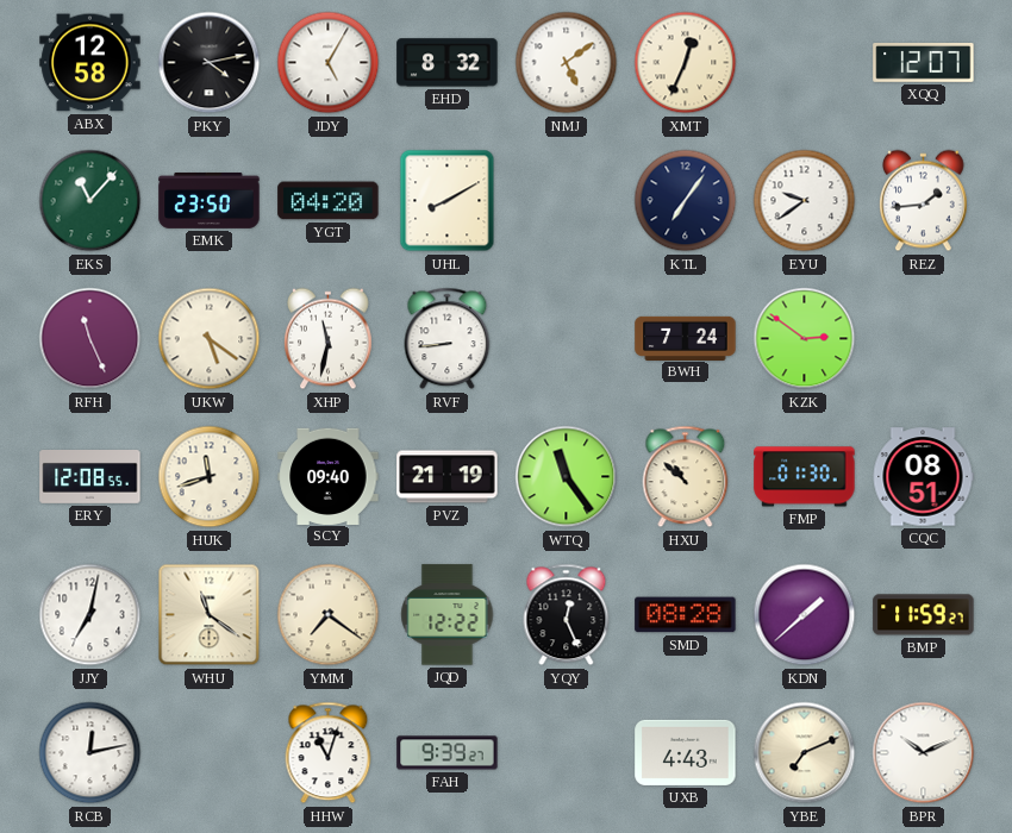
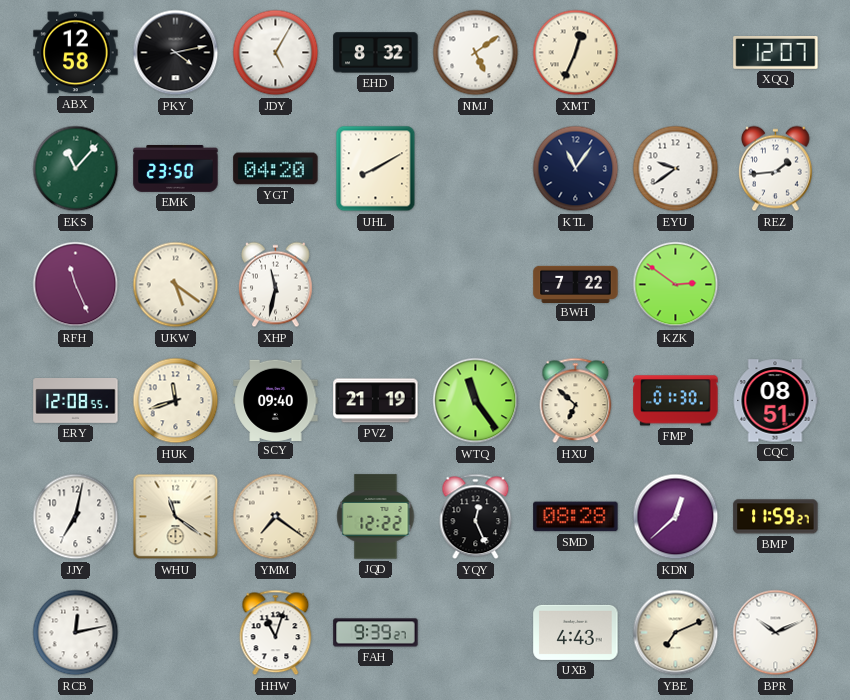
KTL: 7:06 -> 11:06
RVF: 8:44 -> none
BWH: 7:24 -> 7:22
HXU: 10:52 -> 6:52
KDN: 1:38 -> 12:38
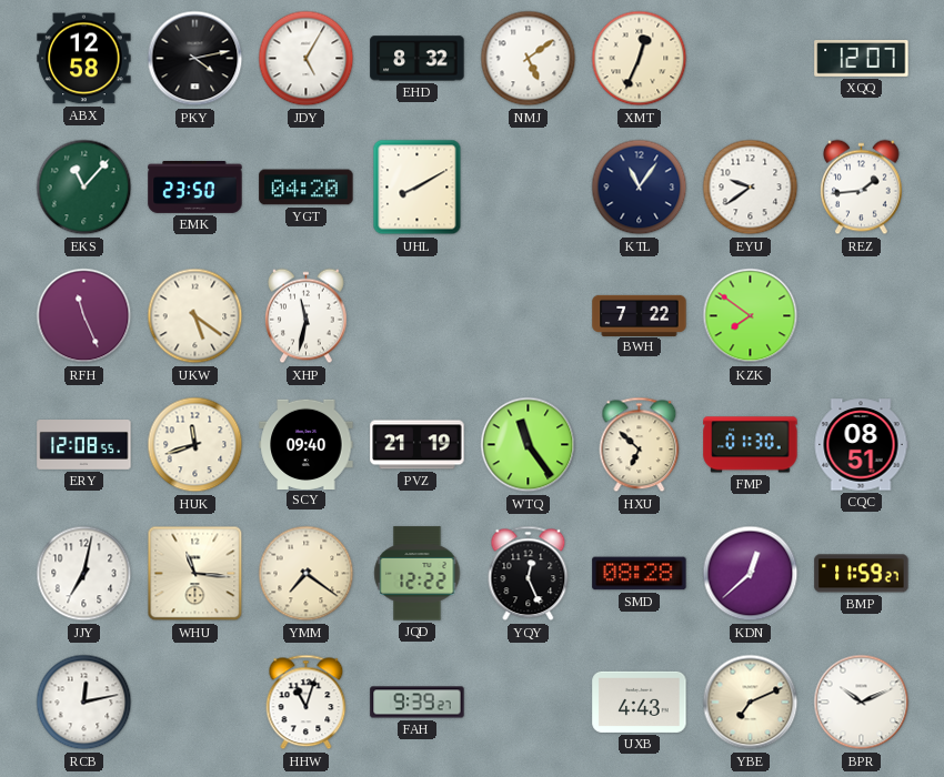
KZK: 2:51 -> 7:51
WHU: 11:21 -> 11:16
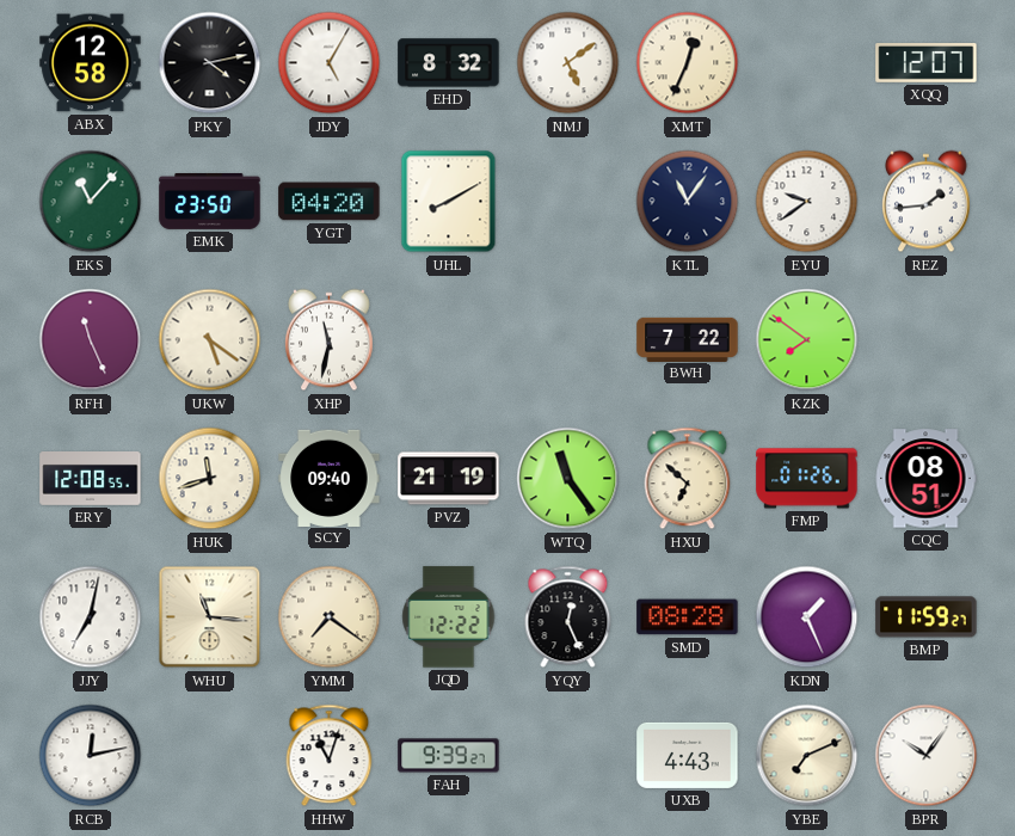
FMP: 01:30 -> 01:26
KDN: 12:38 -> 1:26
BPR: 10:11 -> 10:06
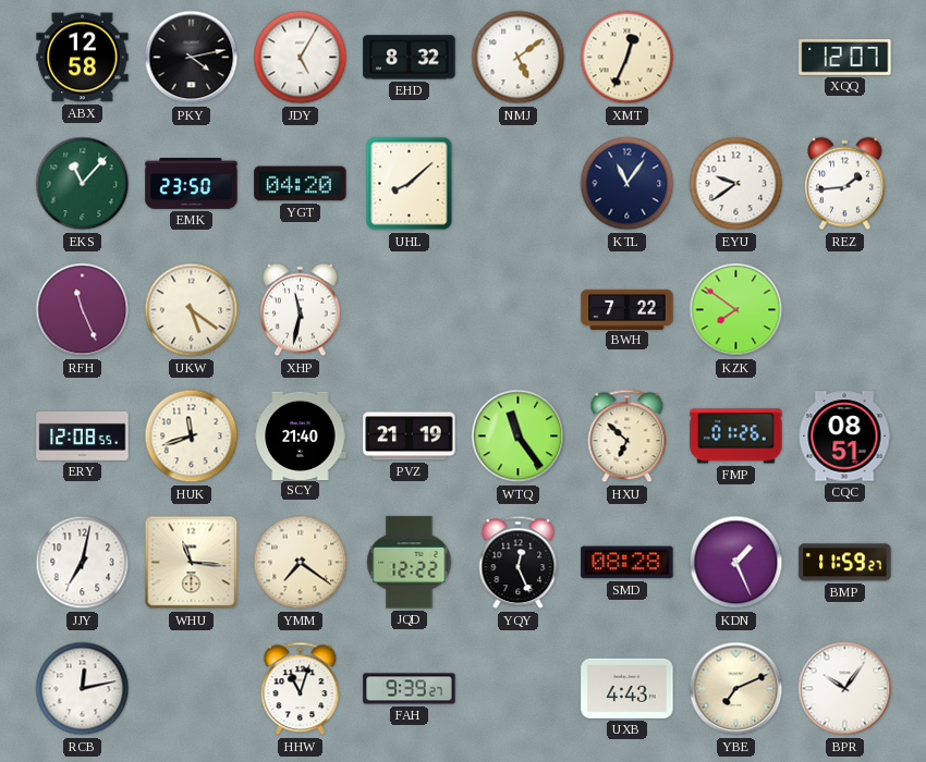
UHL: 8:10 -> 8:08
SCY: 09:40 -> 21:40
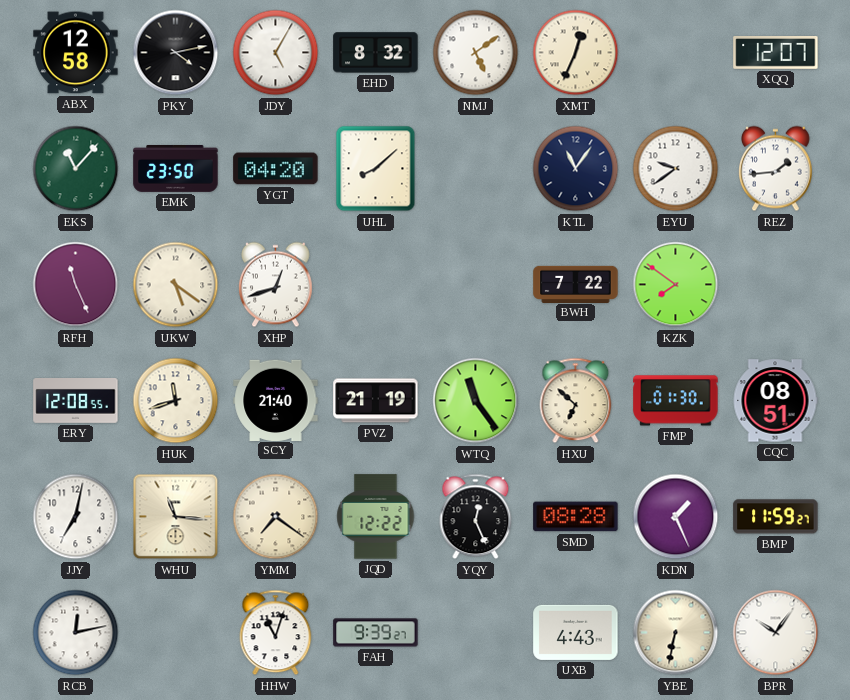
XHP: 11:32 -> 12:42
FMP: 01:26 -> 01:30
YBE: 7:11 -> 6:32
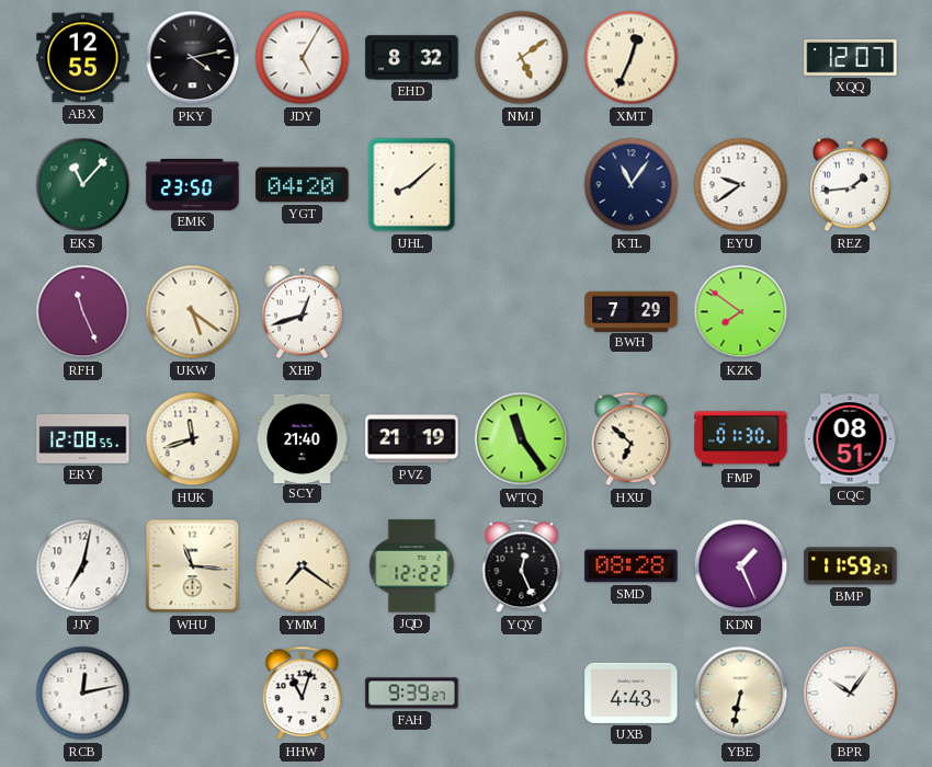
ABX: 12:58 -> 12:55
BWH: 7:22 -> 7:29
